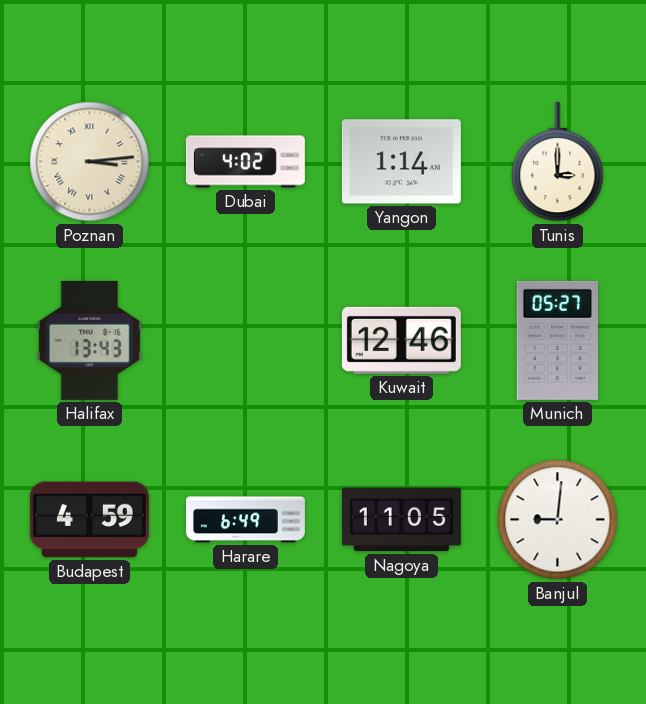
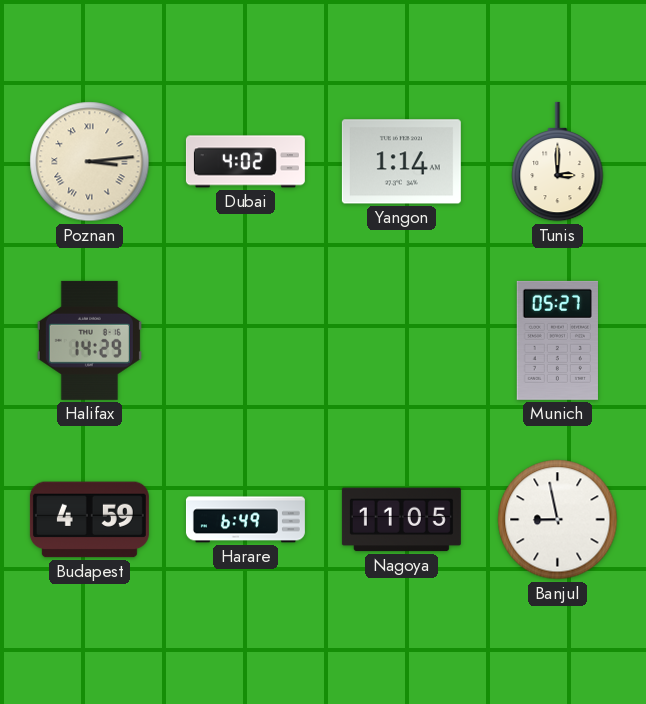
Halifax: 13:43 -> 14:29
Kuwait: 12:46 -> none
Banjul: 9:01 -> 8:58
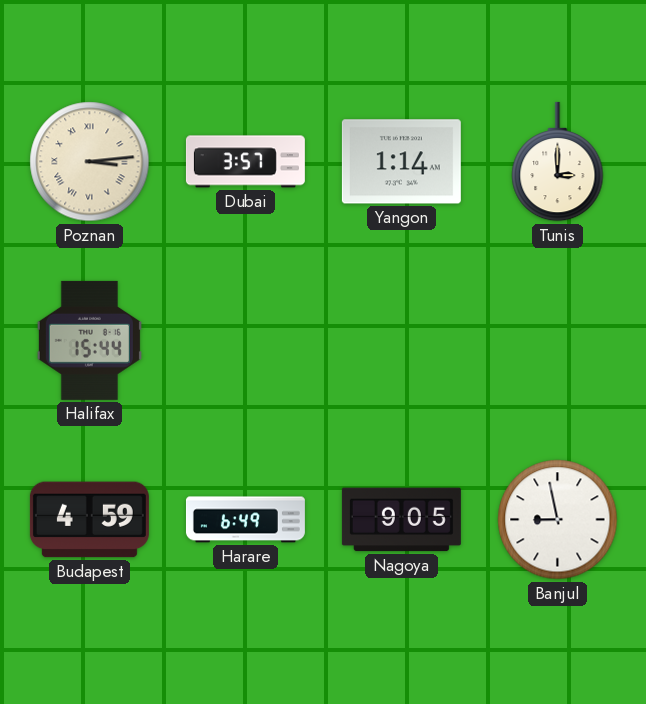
Dubai: 4:02 -> 3:57
Halifax: 14:29 -> 15:44
Munich: 05:27 -> none
Nagoya: 11:05 -> 9:05
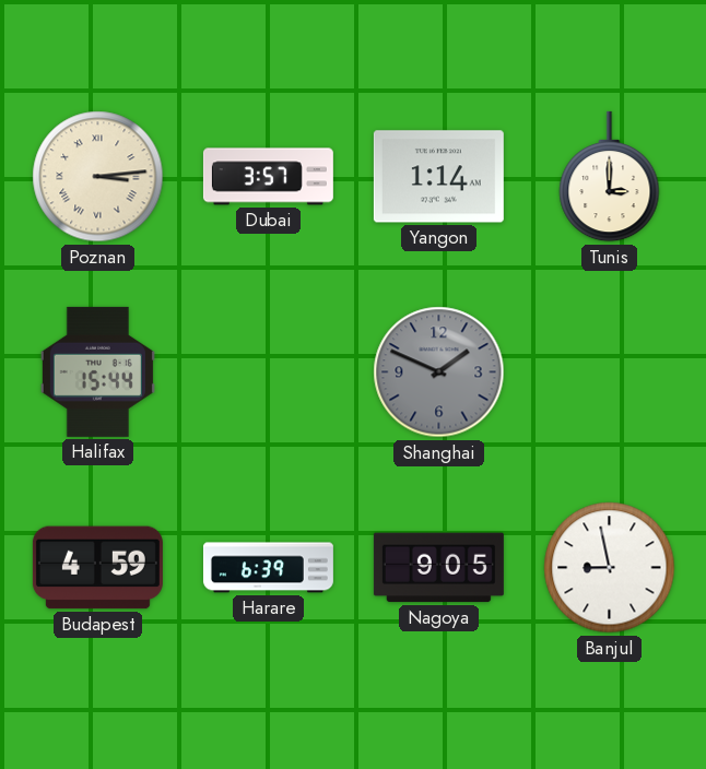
Shanghai: none -> 1:49
Harare: 6:49 -> 6:39
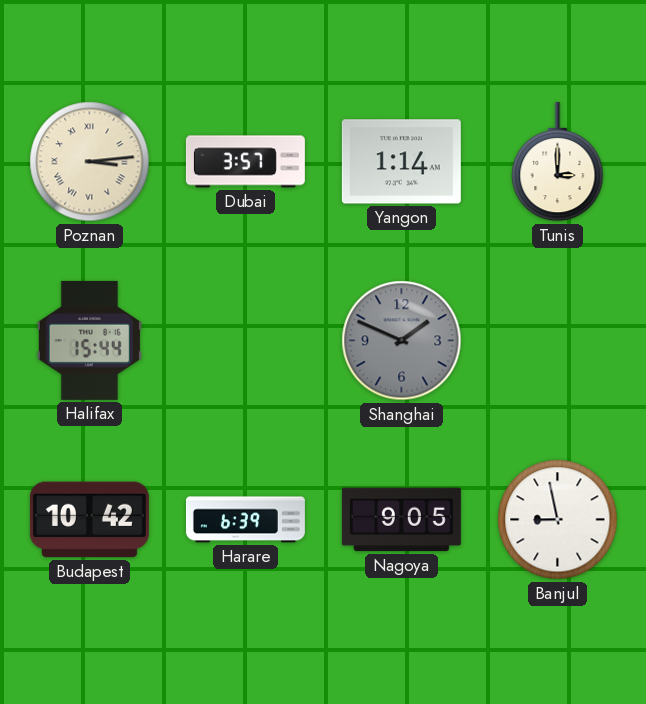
Budapest: 4:59 -> 10:42
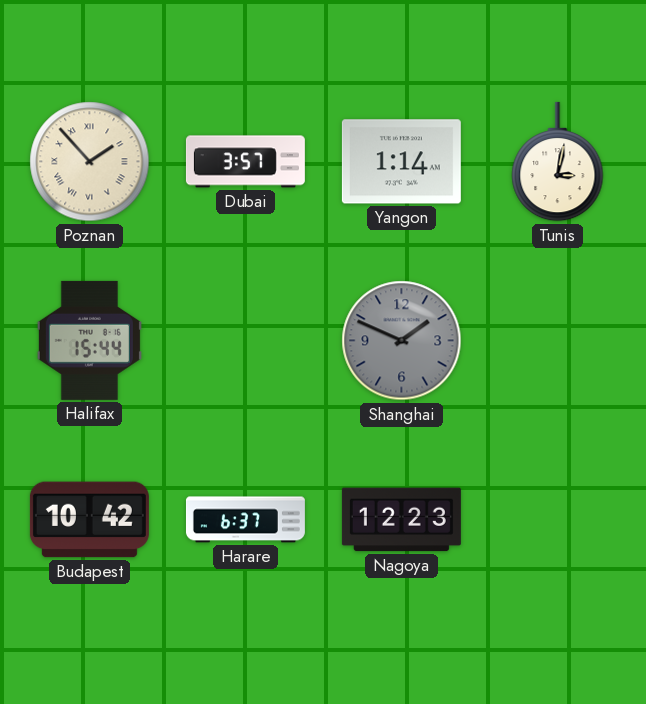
Poznan: 3:14 -> 1:53
Tunis: 3:00 -> 3:02
Harare: 6:39 -> 6:37
Nagoya: 9:05 -> 12:23
Banjul: 8:58 -> none
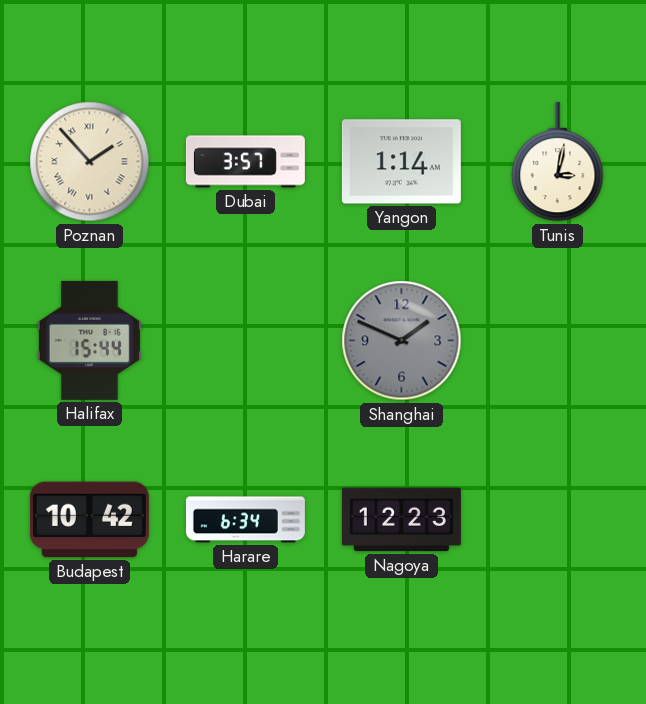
Harare: 6:37 -> 6:34
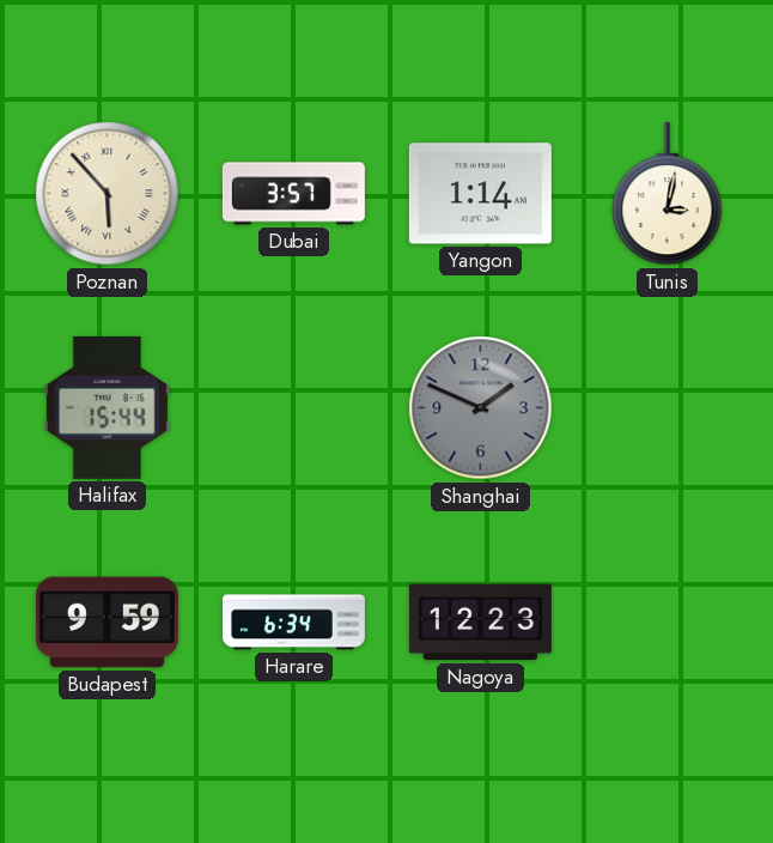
Poznan: 1:53 -> 5:53
Budapest: 10:42 -> 9:59
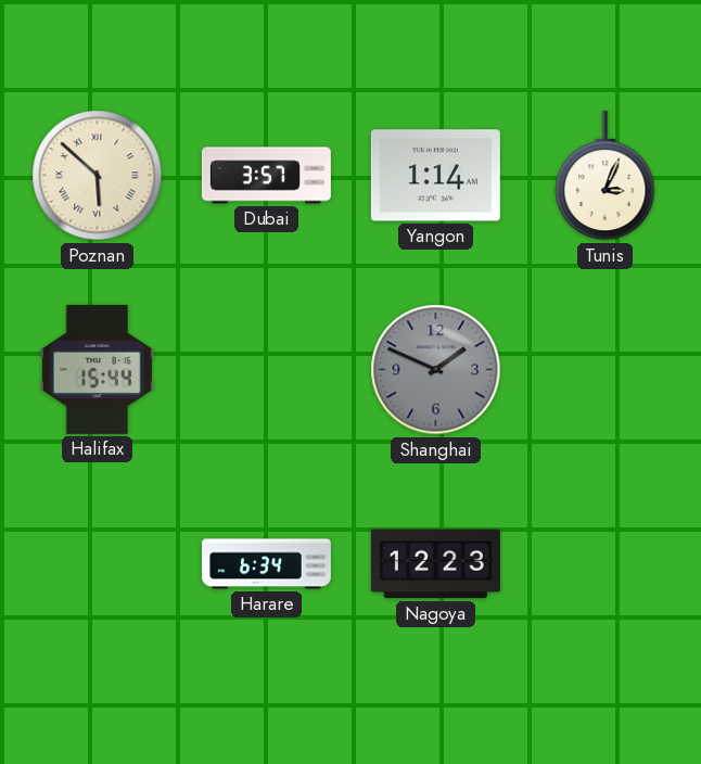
Poznan: 5:53 -> 5:52
Tunis: 3:02 -> 3:04
Budapest: 9:59 -> none
